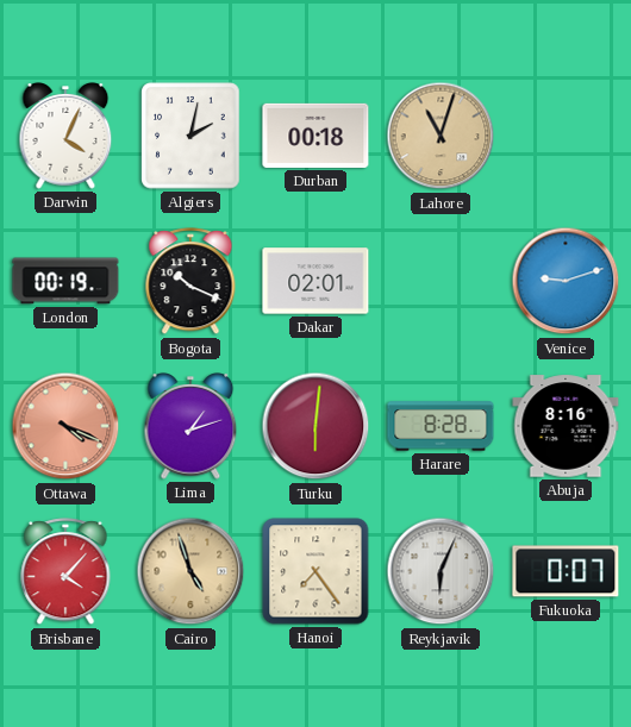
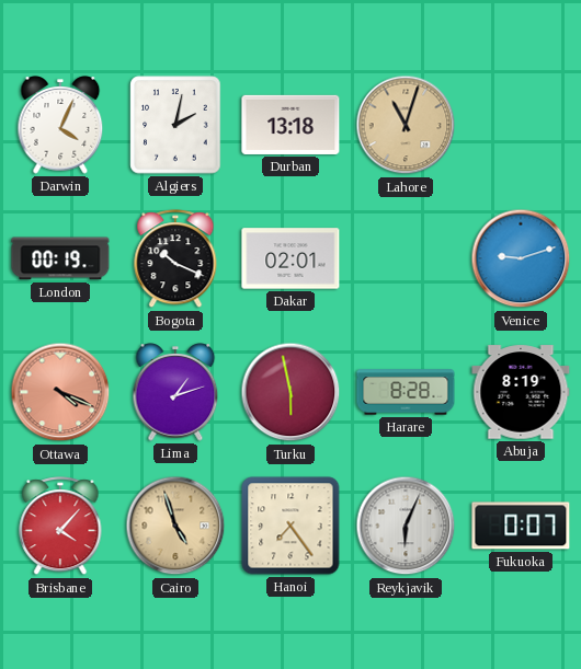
Durban: 00:18 -> 13:18
Turku: 6:01 -> 5:58
Abuja: 8:16 -> 8:19
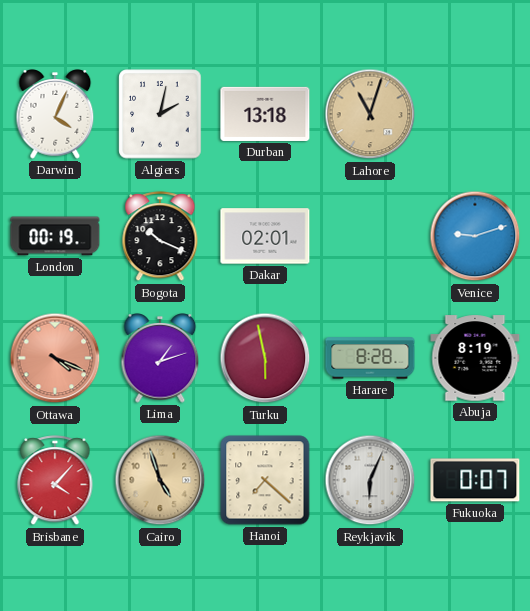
Hanoi: 7:24 -> 7:22
